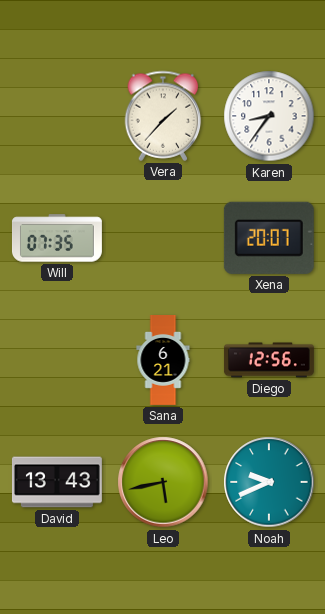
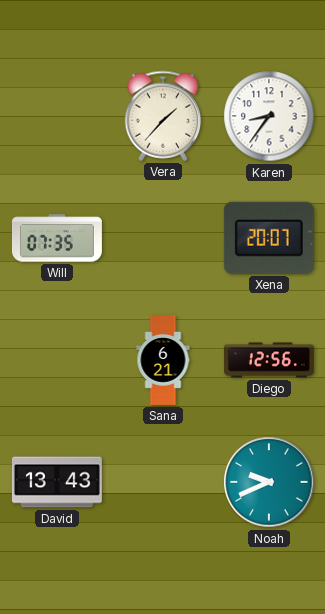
Leo: 5:43 -> none
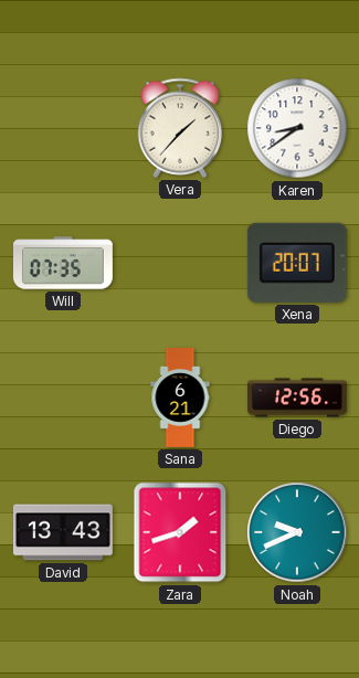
Karen: 8:36 -> 8:39
Zara: none -> 1:42
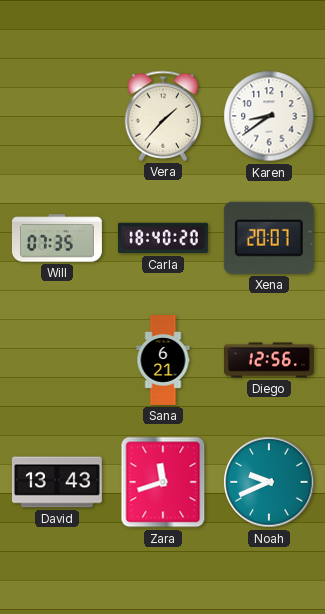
Carla: none -> 18:40
Zara: 1:42 -> 11:42
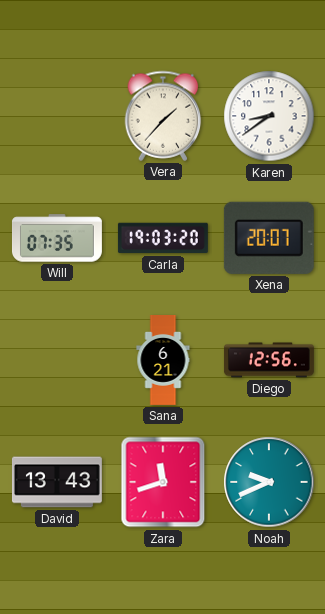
Carla: 18:40 -> 19:03
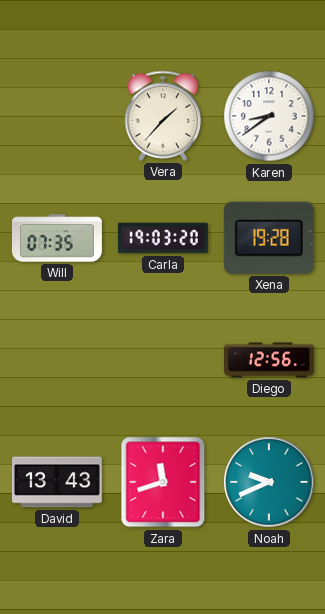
Xena: 20:07 -> 19:28
Sana: 6:21 -> none
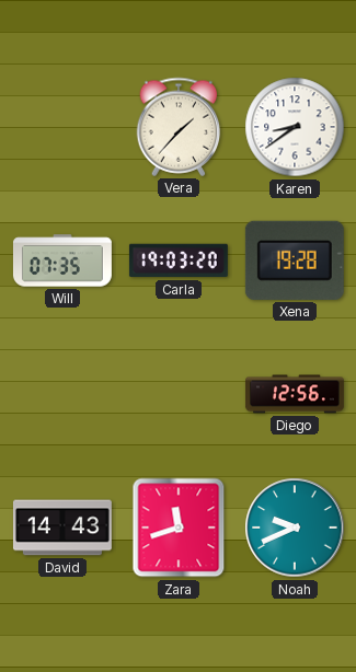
David: 13:43 -> 14:43
